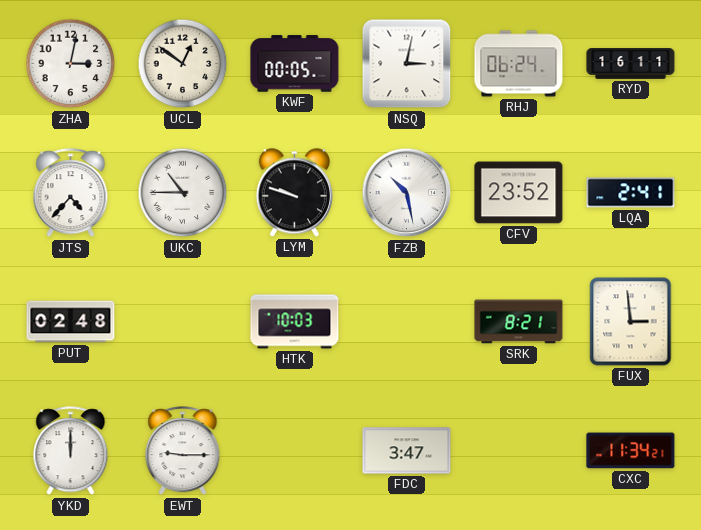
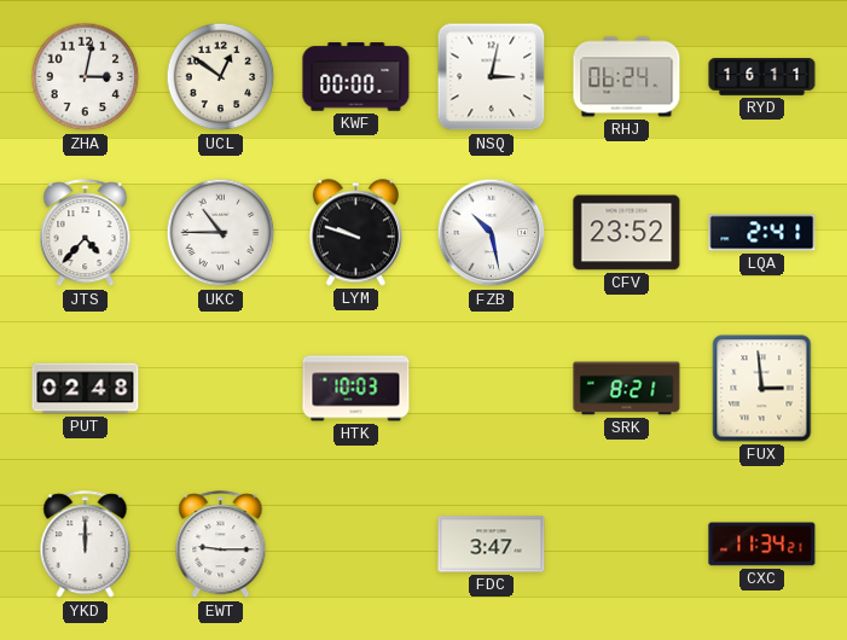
KWF: 00:05 -> 00:00
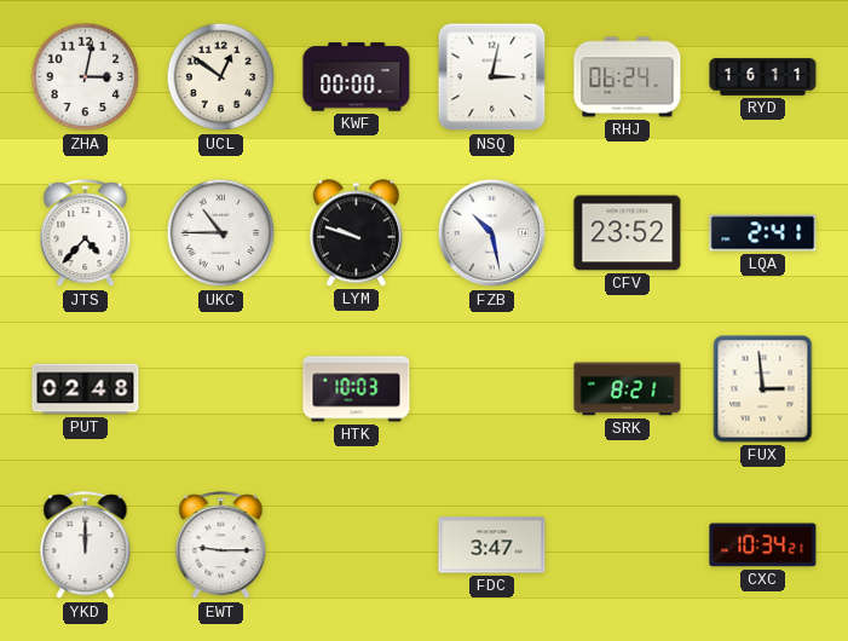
CXC: 11:34 -> 10:34
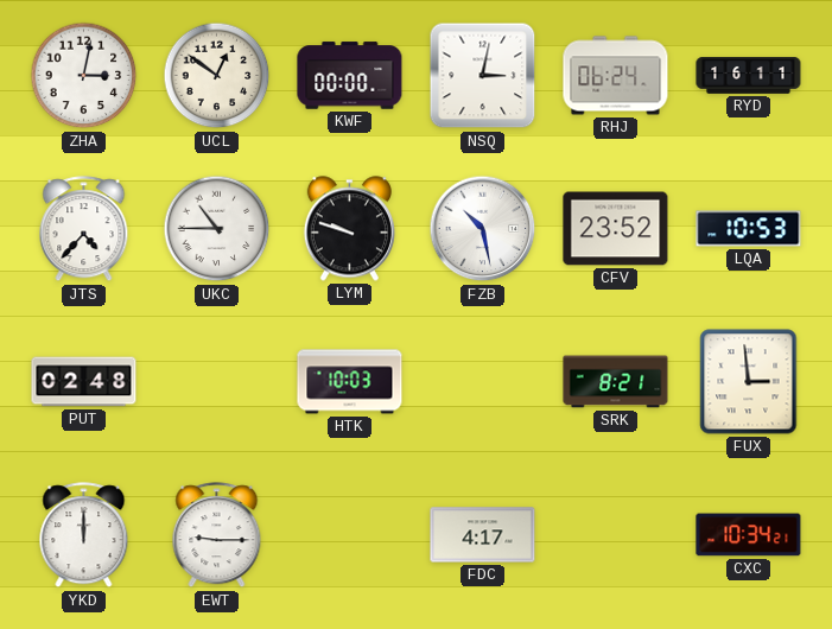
LQA: 2:41 -> 10:53
FDC: 3:47 -> 4:17
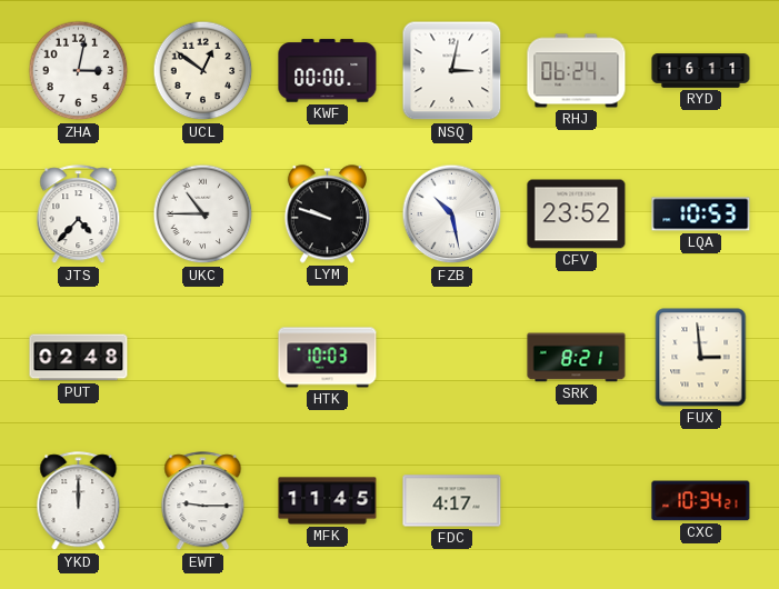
MFK: none -> 11:45
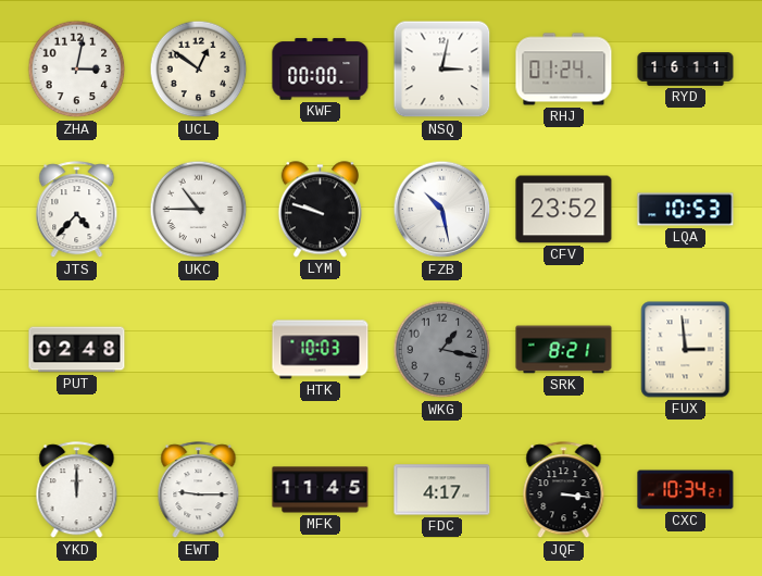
RHJ: 06:24 -> 01:24
WKG: none -> 1:17
JQF: none -> 3:16
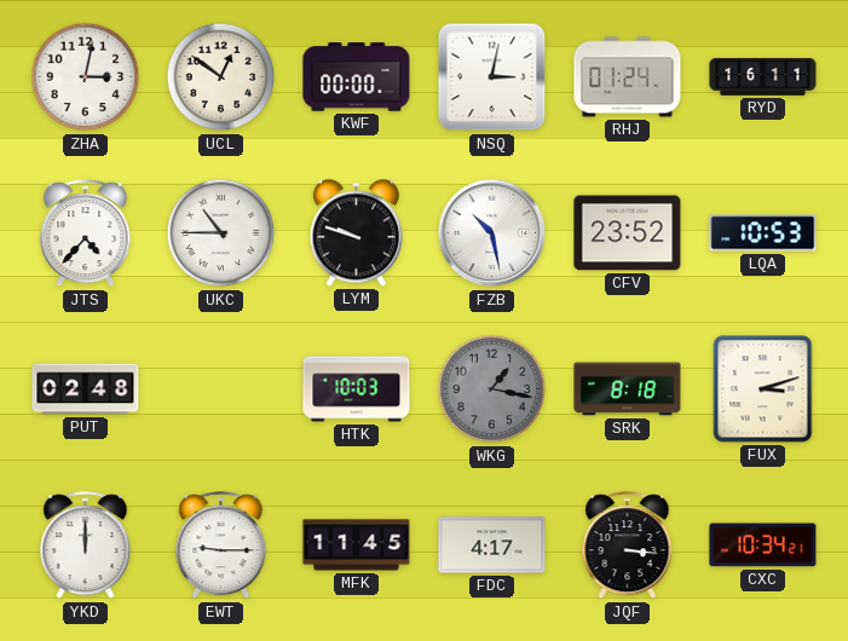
SRK: 8:21 -> 8:18
FUX: 2:59 -> 3:12
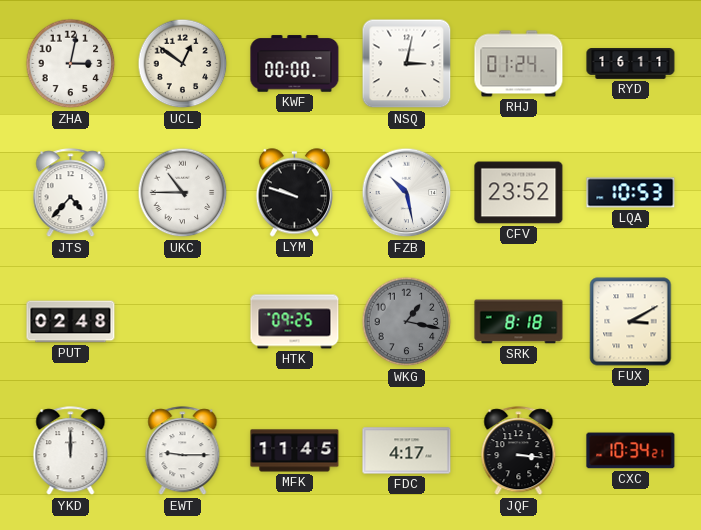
HTK: 10:03 -> 09:25
FUX: 3:12 -> 3:10
